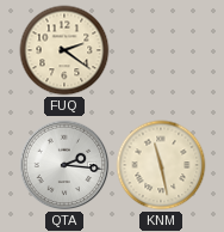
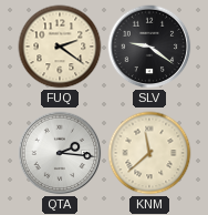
SLV: none -> 9:21
KNM: 11:28 -> 11:38
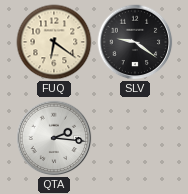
FUQ: 2:21 -> 6:21
KNM: 11:38 -> none
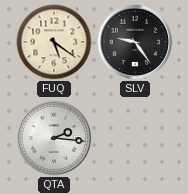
FUQ: 6:21 -> 5:21
SLV: 9:21 -> 9:24
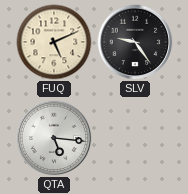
FUQ: 5:21 -> 5:11
QTA: 2:16 -> 5:16
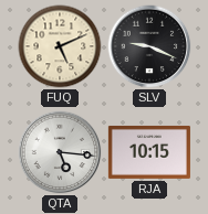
SLV: 9:24 -> 9:19
RJA: none -> 10:15
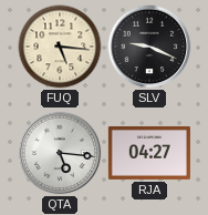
FUQ: 5:11 -> 5:16
RJA: 10:15 -> 04:27
